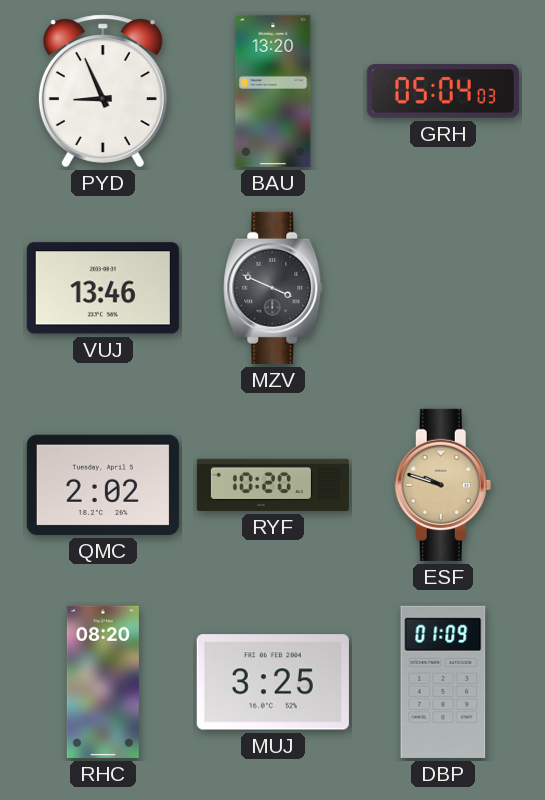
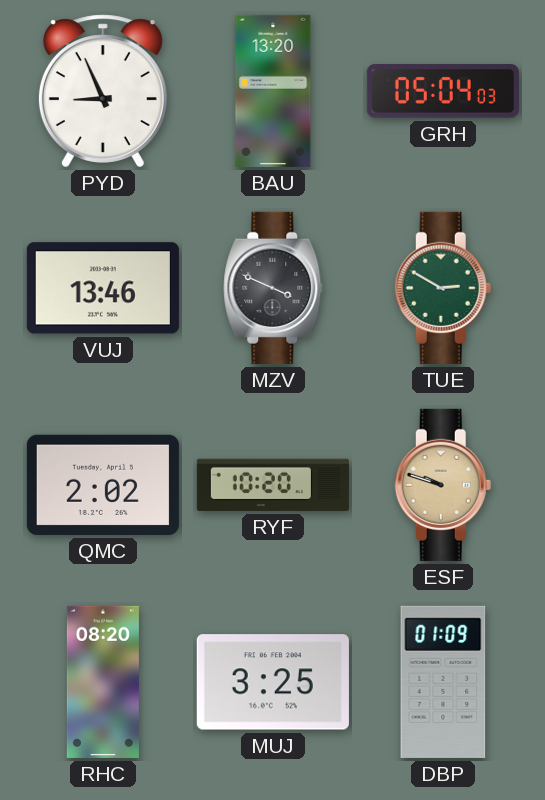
TUE: none -> 2:50
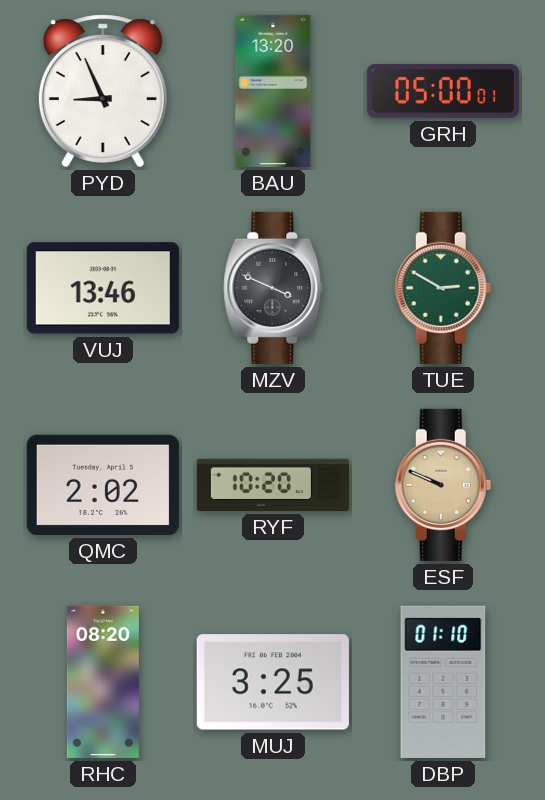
GRH: 05:04 -> 05:00
ESF: 9:48 -> 9:49
DBP: 01:09 -> 01:10
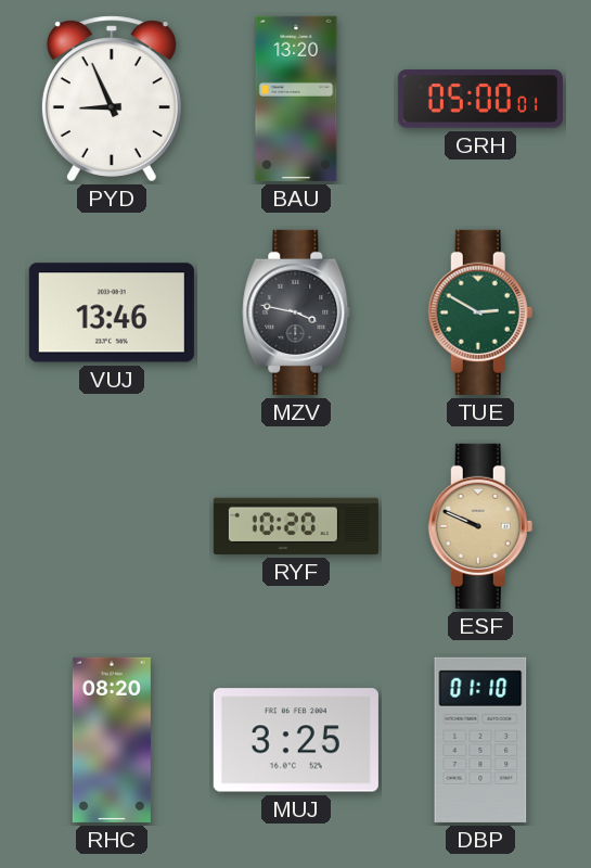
MZV: 3:49 -> 3:47
QMC: 2:02 -> none
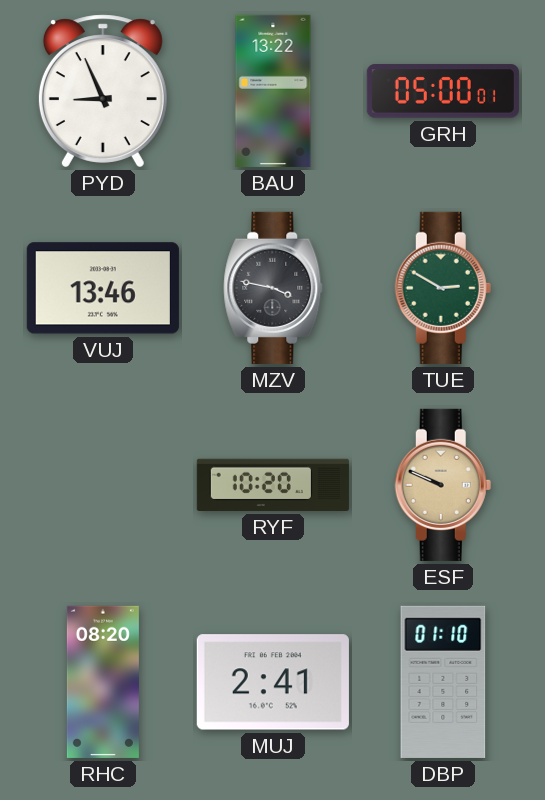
BAU: 13:20 -> 13:22
MUJ: 3:25 -> 2:41
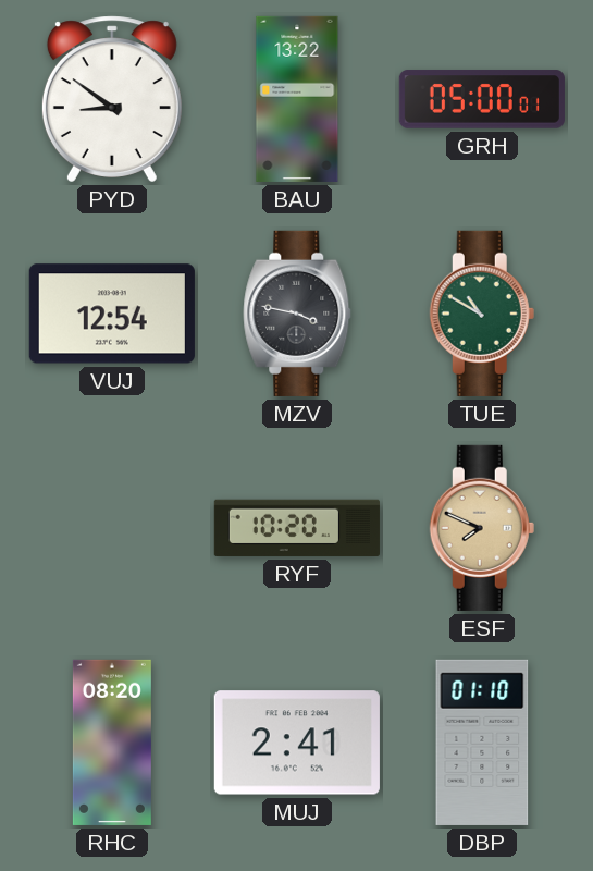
PYD: 8:56 -> 8:51
VUJ: 13:46 -> 12:54
TUE: 2:50 -> 10:50
ESF: 9:49 -> 7:49
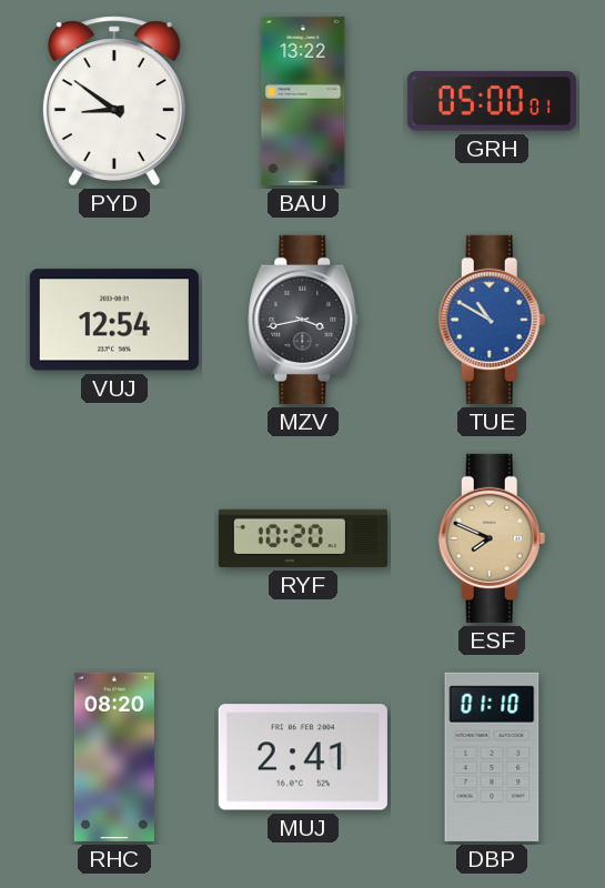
MZV: 3:47 -> 3:43
TUE dial: green -> blue
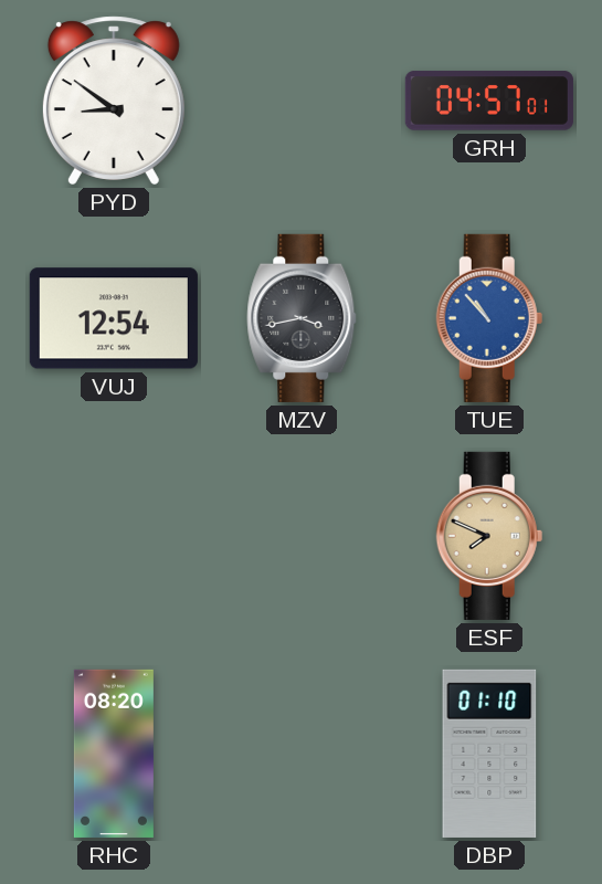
BAU: 13:22 -> none
GRH: 05:00 -> 04:57
TUE: 10:50 -> 10:53
RYF: 10:20 -> none
MUJ: 2:41 -> none
